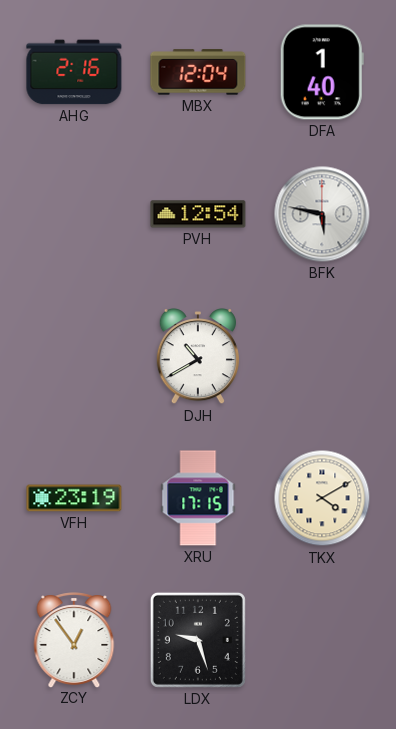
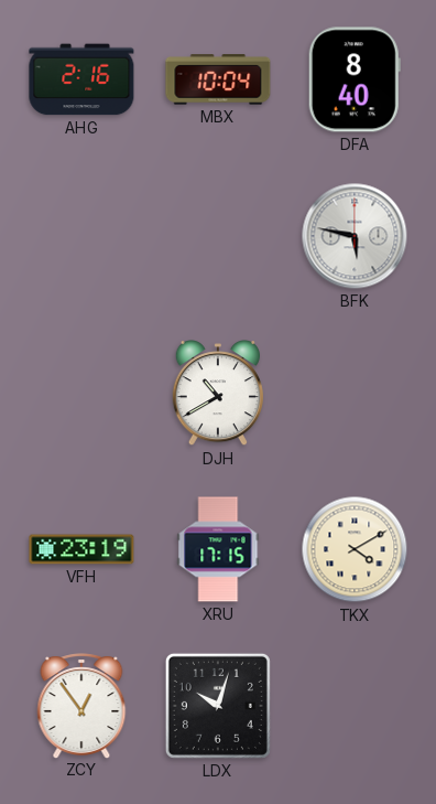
MBX: 12:04 -> 10:04
DFA: 1:40 -> 8:40
PVH: 12:54 -> none
LDX: 9:27 -> 10:03
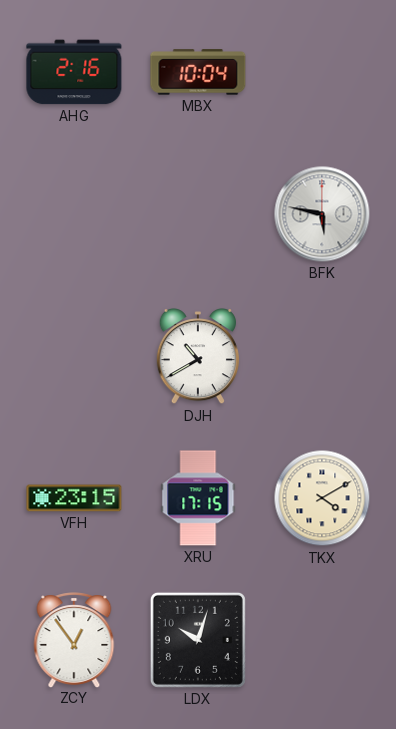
DFA: 8:40 -> none
VFH: 23:19 -> 23:15
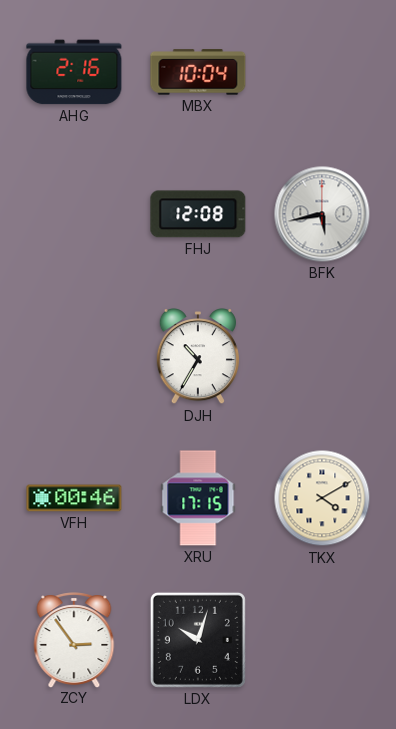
FHJ: none -> 12:08
BFK: 5:47 -> 5:43
DJH: 10:40 -> 10:35
VFH: 23:15 -> 00:46
ZCY: 12:54 -> 2:54
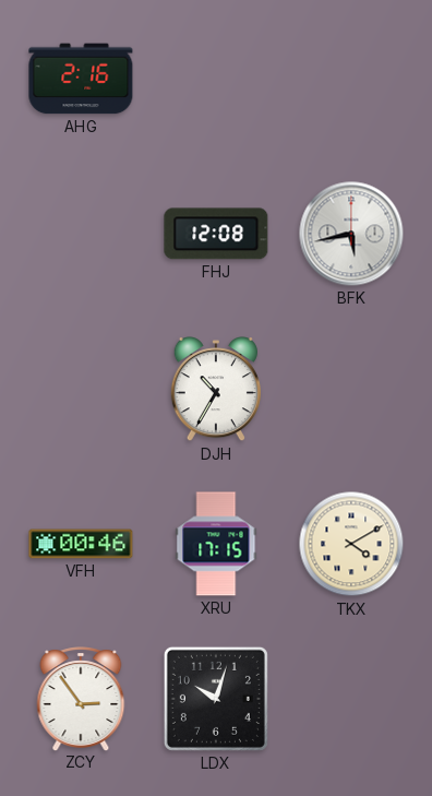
MBX: 10:04 -> none
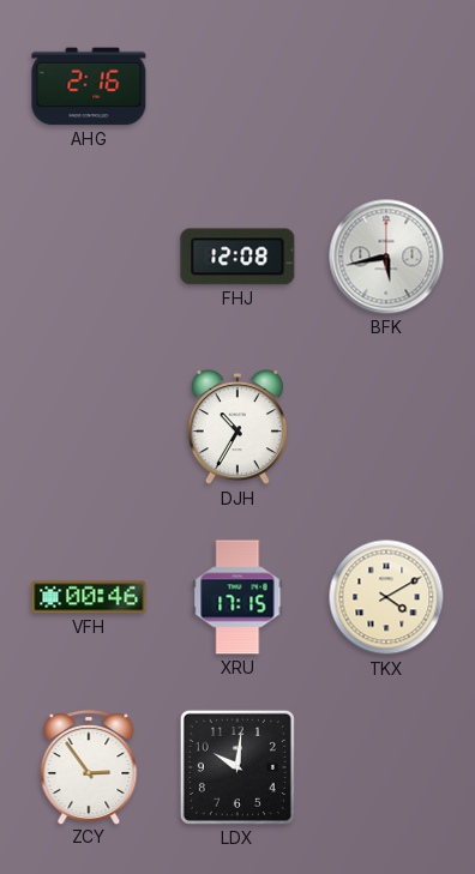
LDX: 10:03 -> 10:01
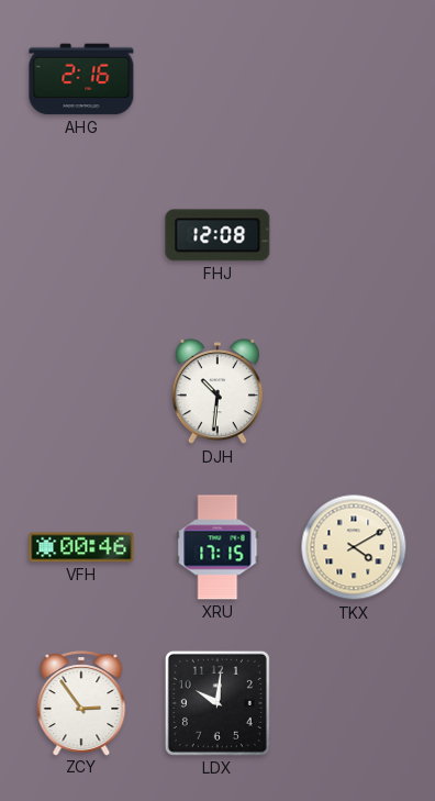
BFK: 5:43 -> none
DJH: 10:35 -> 10:31
